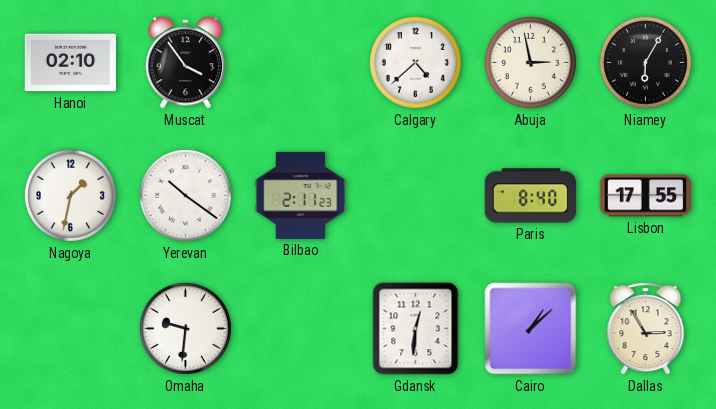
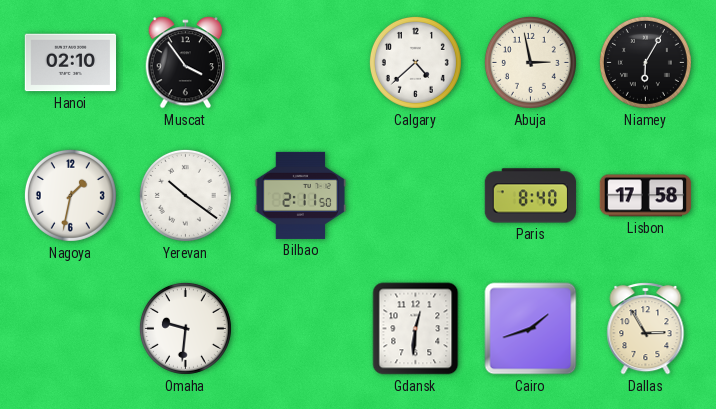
Bilbao: 2:11:23 -> 2:11:50
Lisbon: 17:55 -> 17:58
Cairo: 1:08 -> 1:42
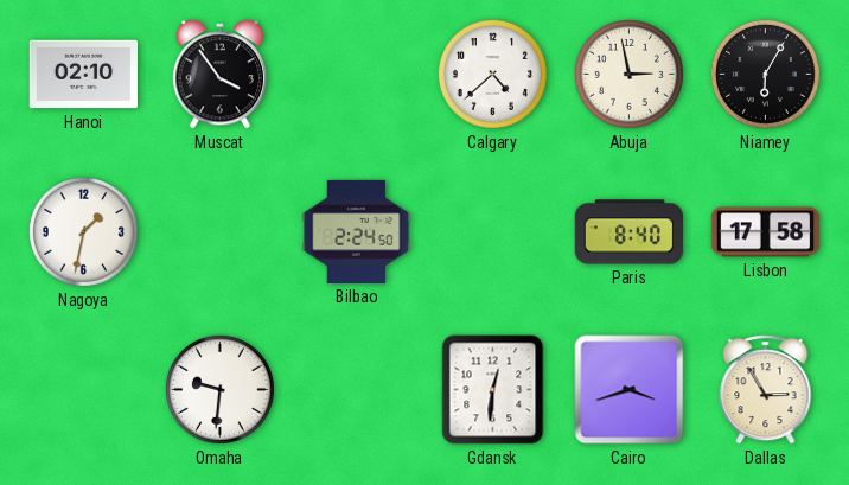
Yerevan: 10:21 -> none
Bilbao: 2:11 -> 2:24
Cairo: 1:42 -> 3:42
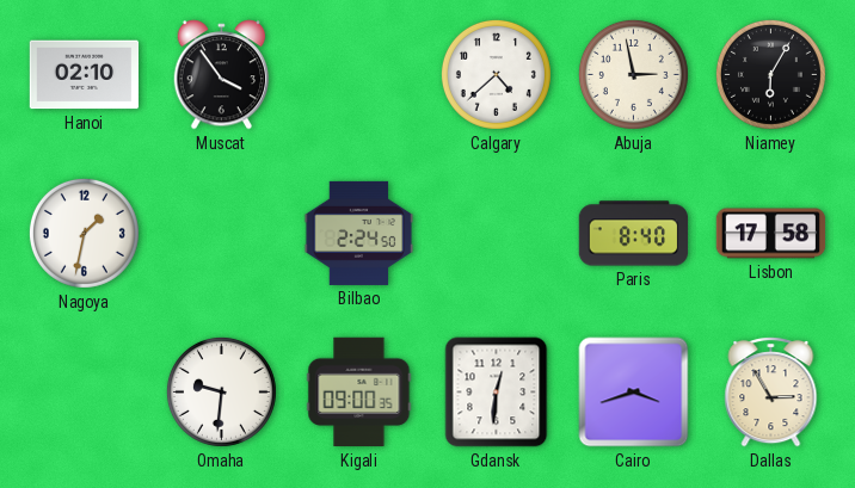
Kigali: none -> 09:00
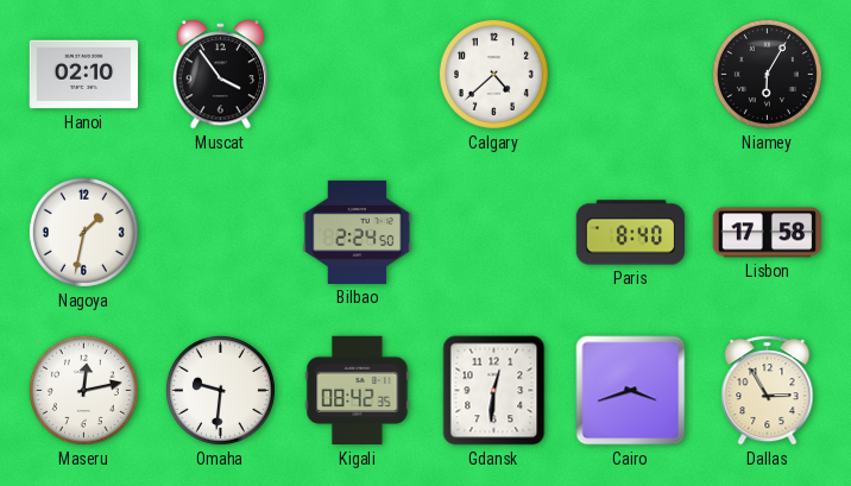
Abuja: 2:58 -> none
Maseru: none -> 12:13
Kigali: 09:00 -> 08:42
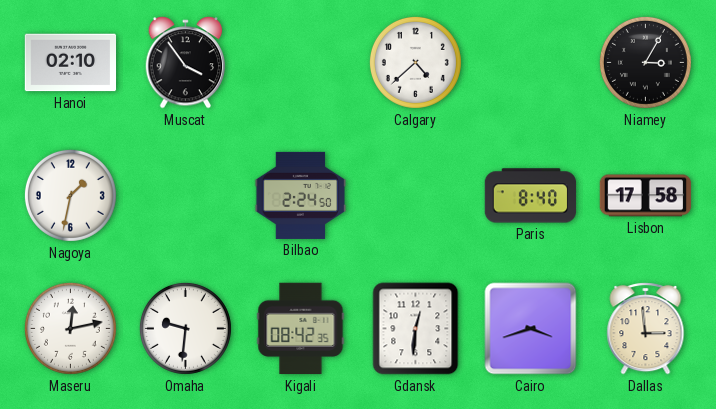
Niamey: 6:05 -> 3:05
Dallas: 2:55 -> 2:59
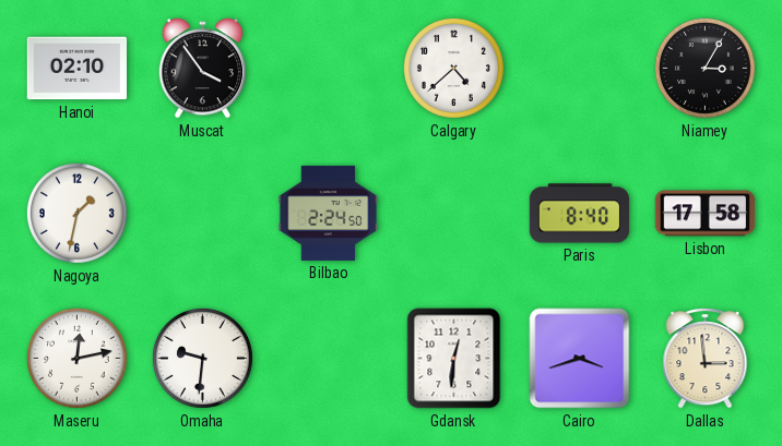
Kigali: 08:42 -> none
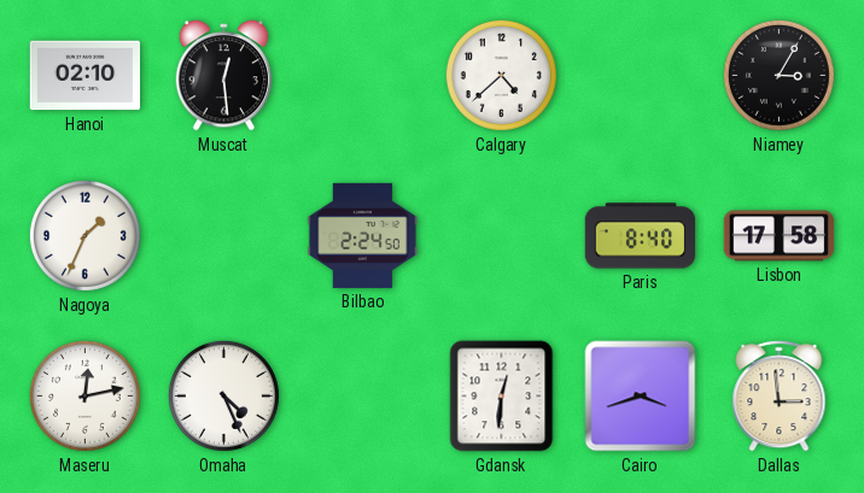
Muscat: 3:54 -> 12:29
Nagoya: 1:32 -> 1:34
Omaha: 9:31 -> 4:26
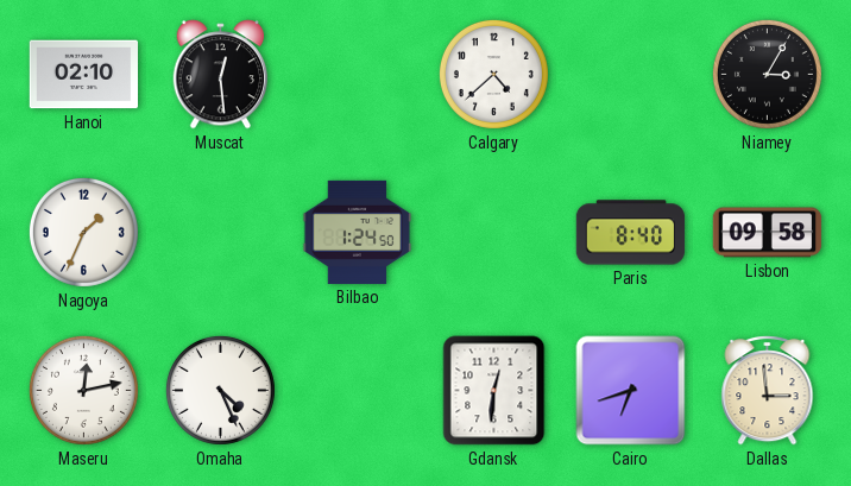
Bilbao: 2:24 -> 1:24
Lisbon: 17:58 -> 09:58
Cairo: 3:42 -> 6:42
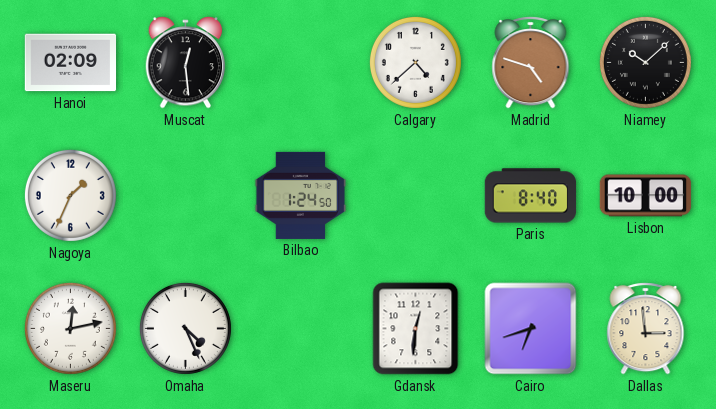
Hanoi: 02:10 -> 02:09
Madrid: none -> 4:48
Niamey: 3:05 -> 10:08
Lisbon: 09:58 -> 10:00
